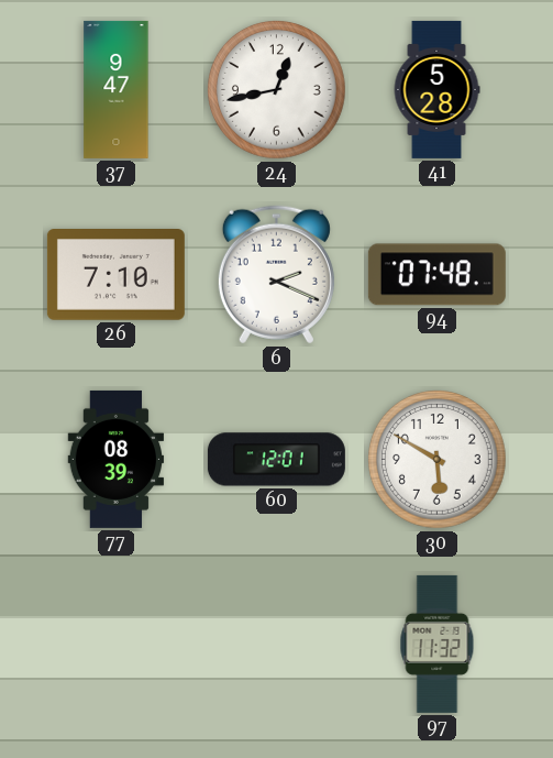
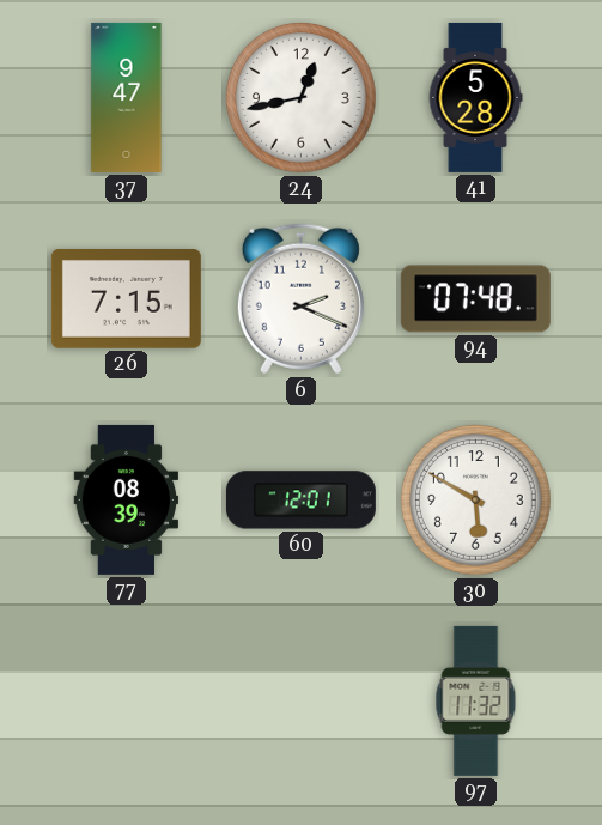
26: 7:10 -> 7:15
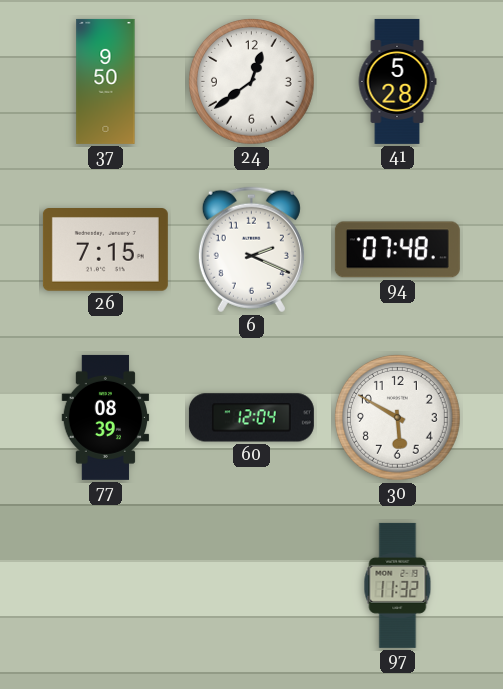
37: 9:47 -> 9:50
24: 12:43 -> 12:39
60: 12:01 -> 12:04
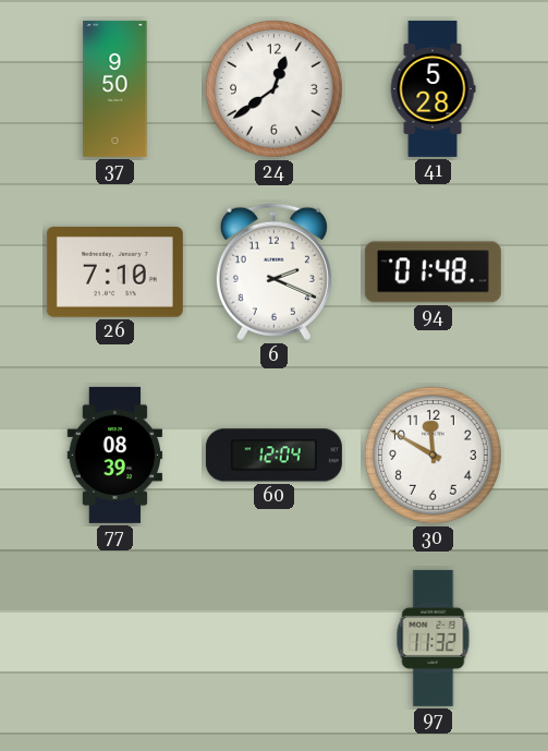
26: 7:15 -> 7:10
94: 07:48 -> 01:48
30: 5:50 -> 11:50
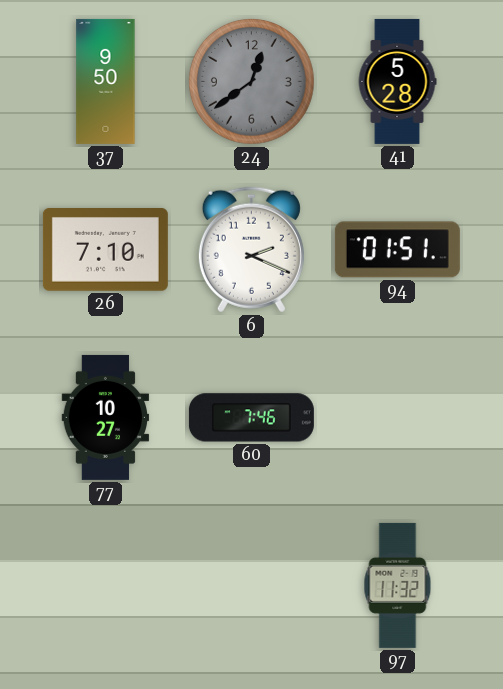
24 dial: white -> grey
94: 01:48 -> 01:51
77: 08:39 -> 10:27
60: 12:04 -> 7:46
30: 11:50 -> none
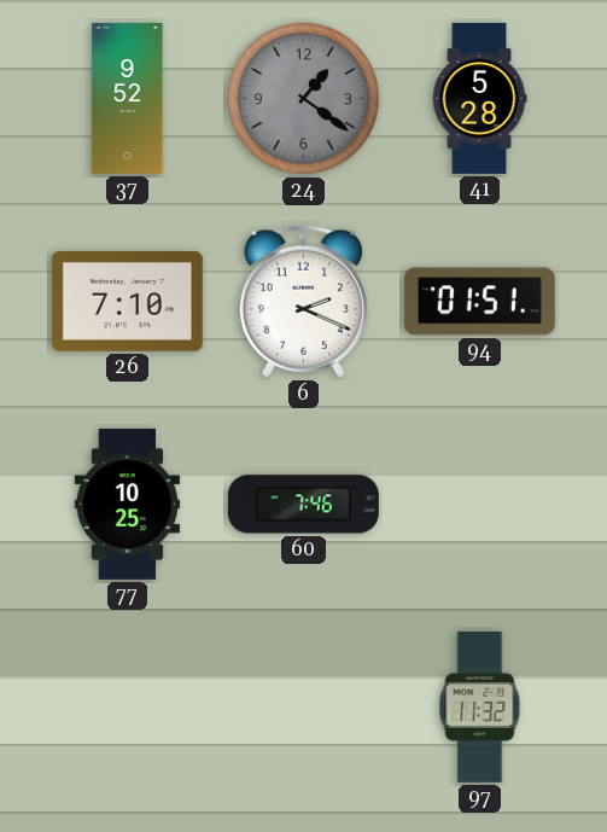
37: 9:50 -> 9:52
24: 12:39 -> 1:21
77: 10:27 -> 10:25
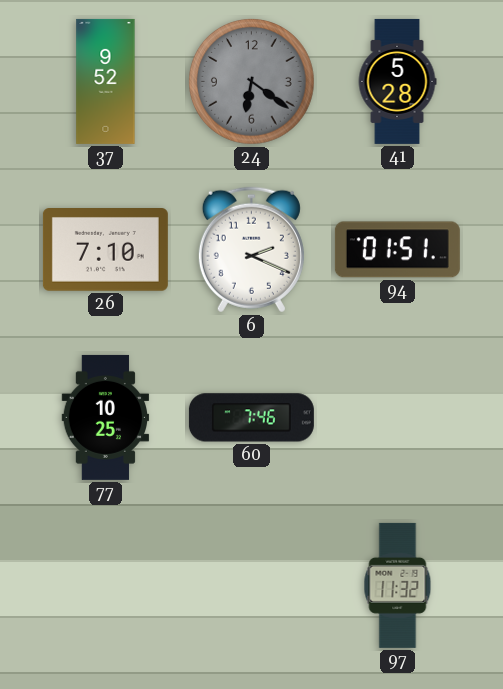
24: 1:21 -> 6:21
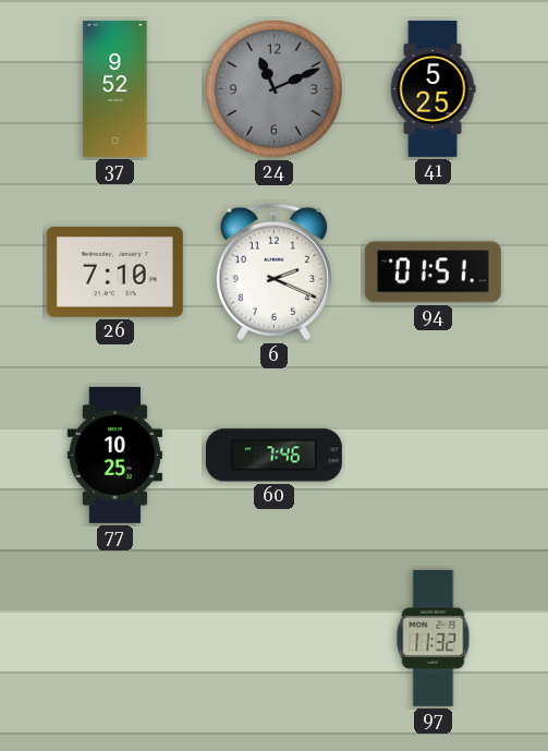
24: 6:21 -> 11:11
41: 5:28 -> 5:25
